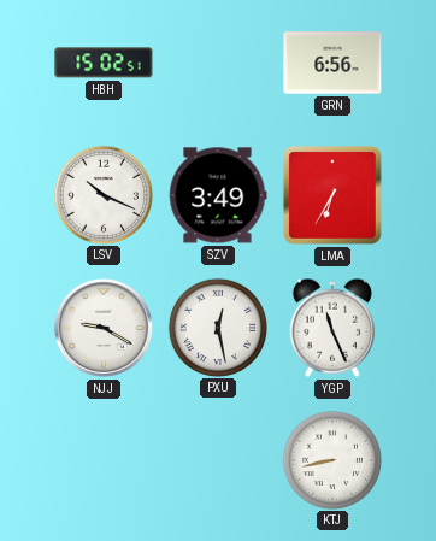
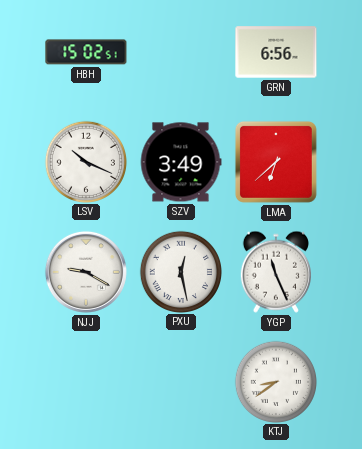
LMA: 6:35 -> 6:38
KTJ: 8:43 -> 8:39
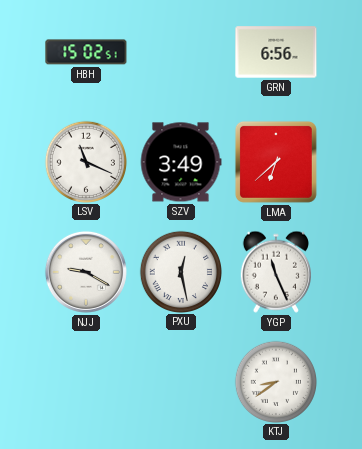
LSV: 10:19 -> 11:19
